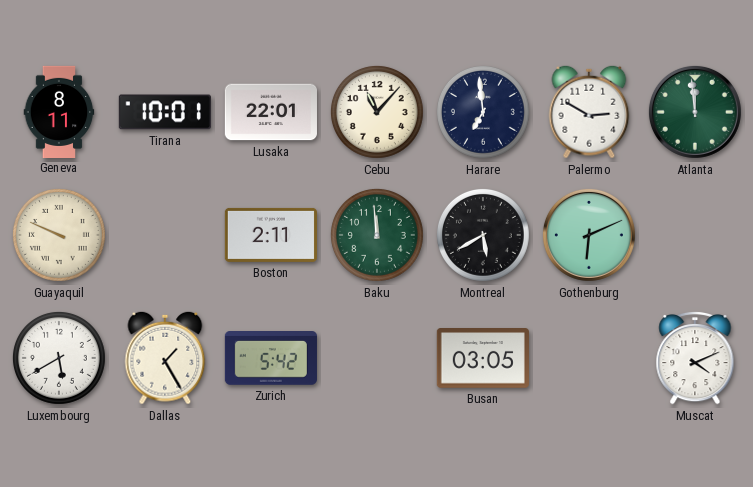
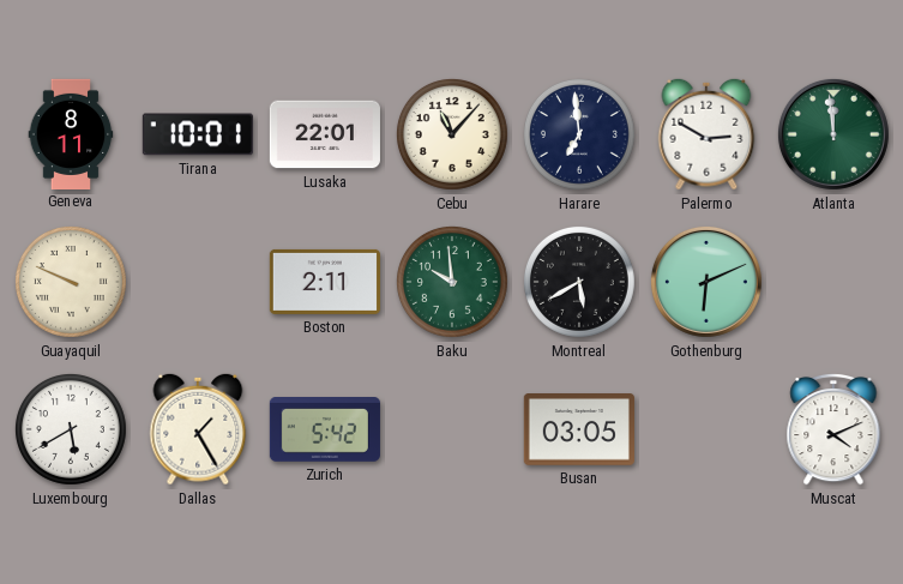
Baku: 11:59 -> 9:59
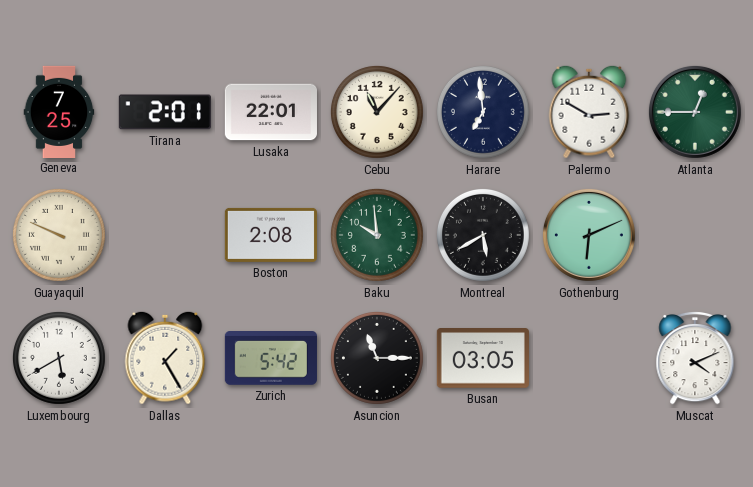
Geneva: 8:11 -> 7:25
Tirana: 10:01 -> 2:01
Atlanta: 11:59 -> 12:45
Boston: 2:11 -> 2:08
Asuncion: none -> 11:15
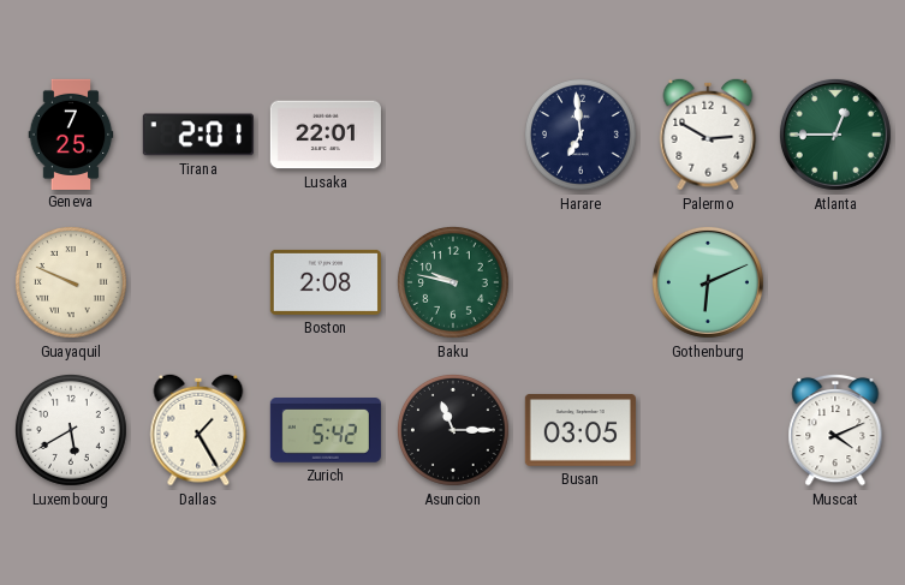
Cebu: 11:07 -> none
Baku: 9:59 -> 9:47
Montreal: 5:40 -> none
